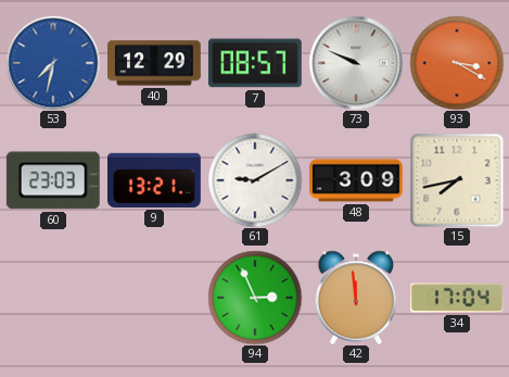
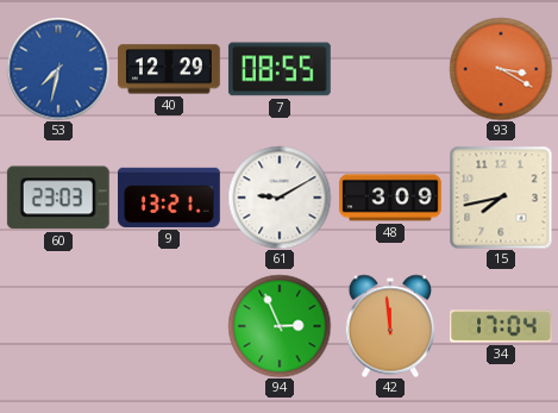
7: 08:57 -> 08:55
73: 9:49 -> none
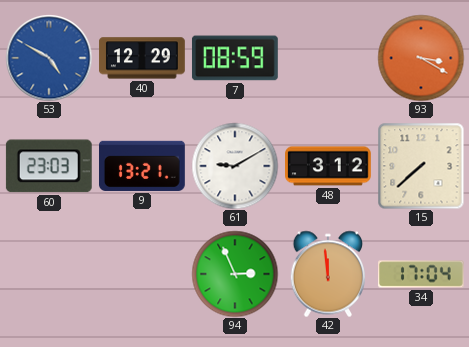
53: 7:32 -> 4:50
7: 08:55 -> 08:59
48: 3:09 -> 3:12
15: 7:43 -> 7:38
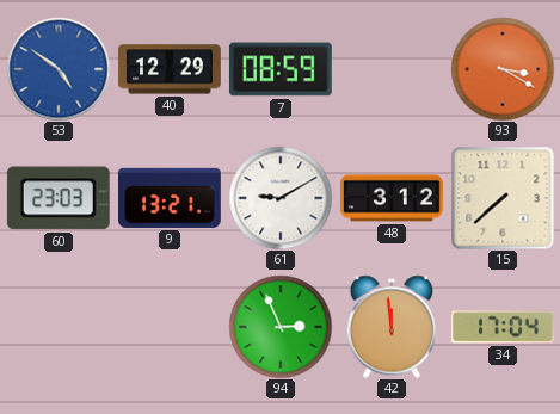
53: 4:50 -> 4:51
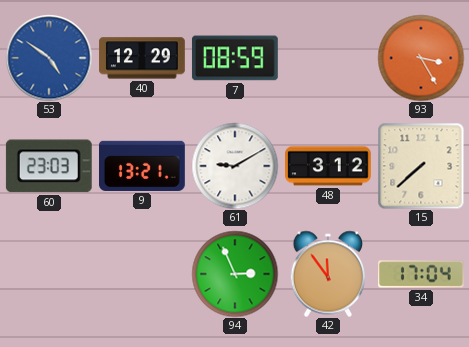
93: 3:20 -> 3:25
42: 11:59 -> 11:54
